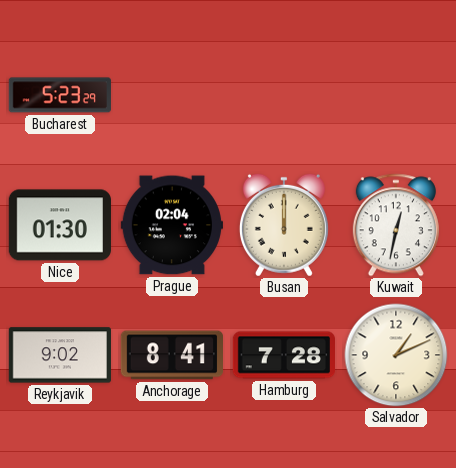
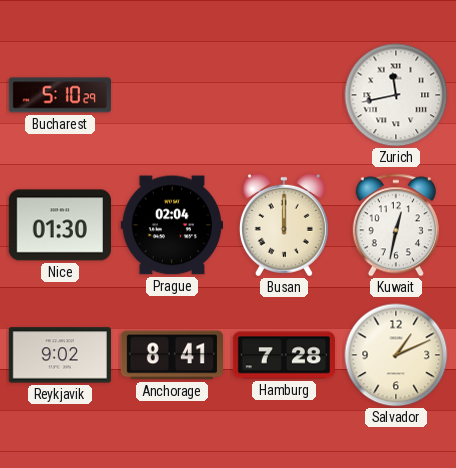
Bucharest: 5:23 -> 5:10
Zurich: none -> 11:43
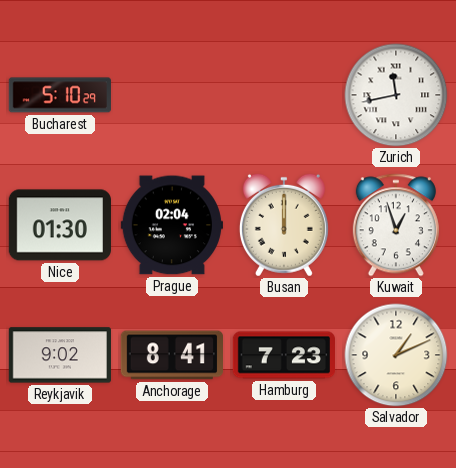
Kuwait: 12:32 -> 12:57
Hamburg: 7:28 -> 7:23
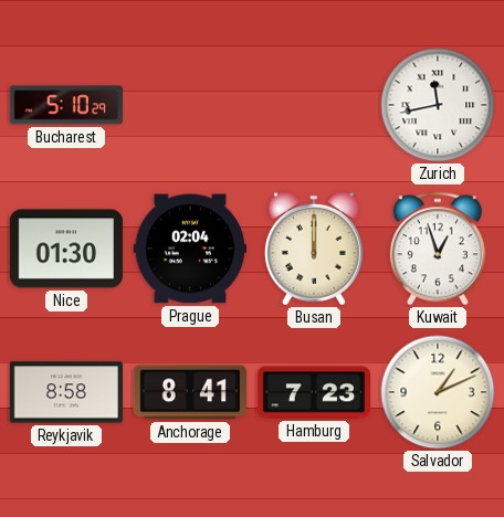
Reykjavik: 9:02 -> 8:58
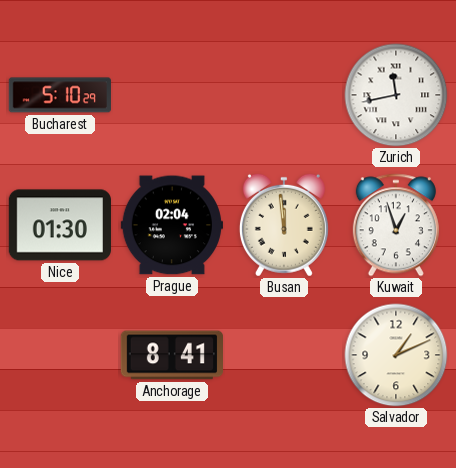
Busan: 12:00 -> 11:59
Reykjavik: 8:58 -> none
Hamburg: 7:23 -> none
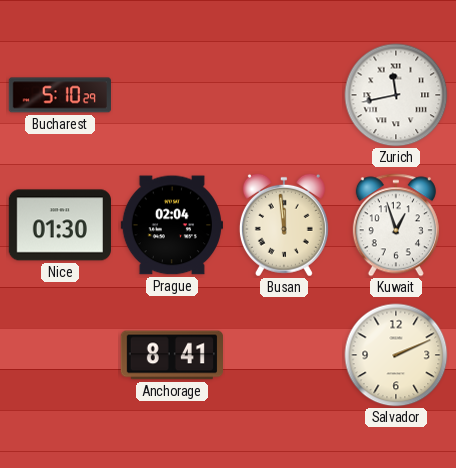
Salvador: 1:11 -> 2:11
